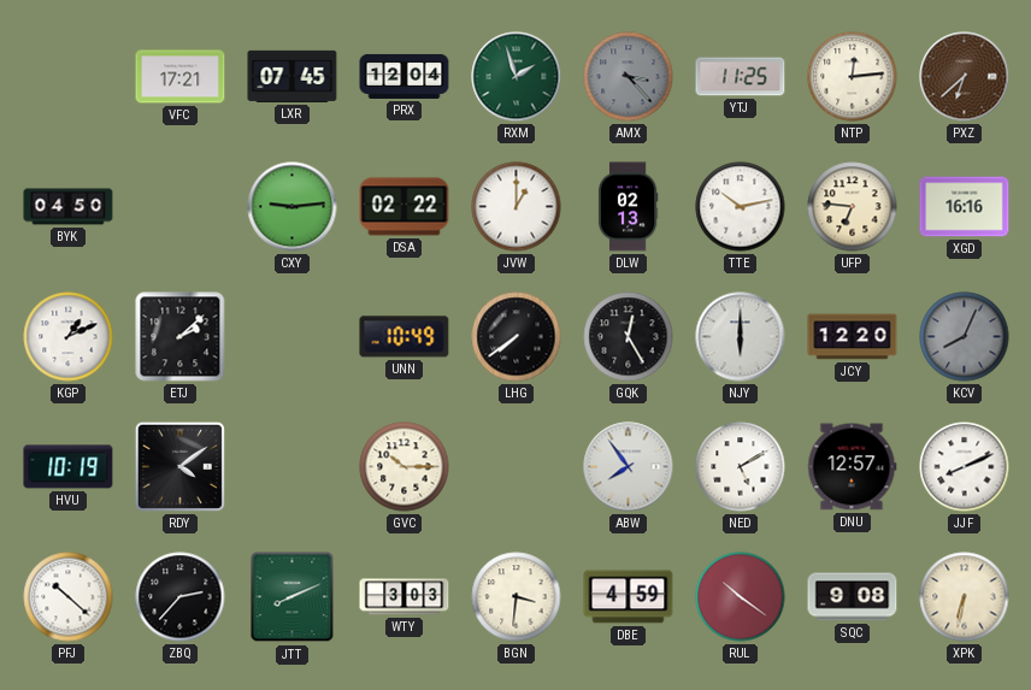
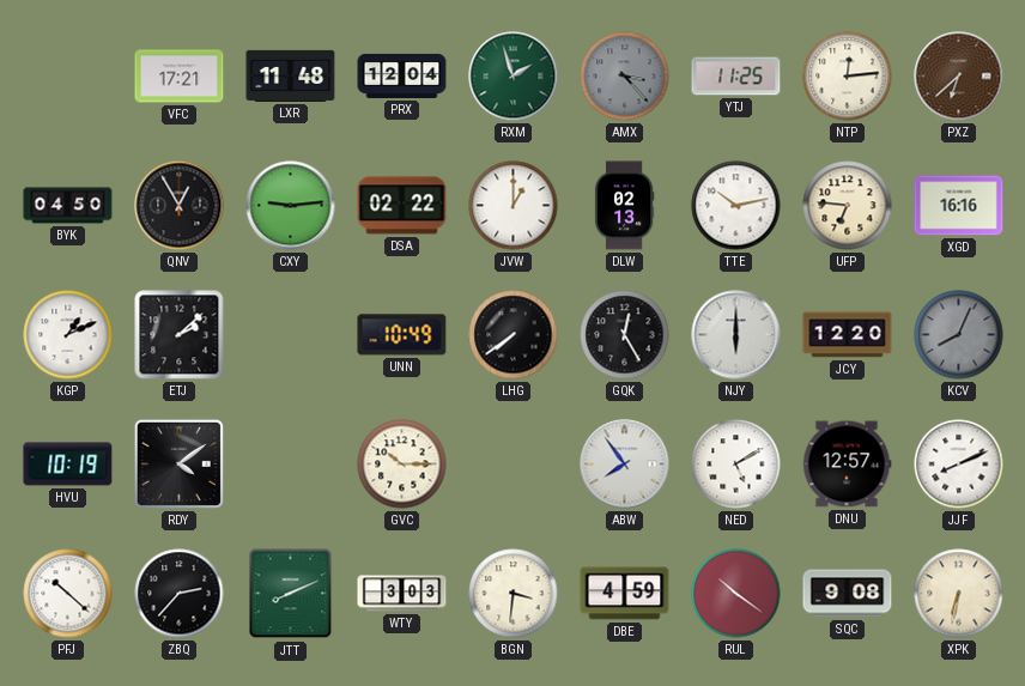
LXR: 07:45 -> 11:48
QNV: none -> 12:55
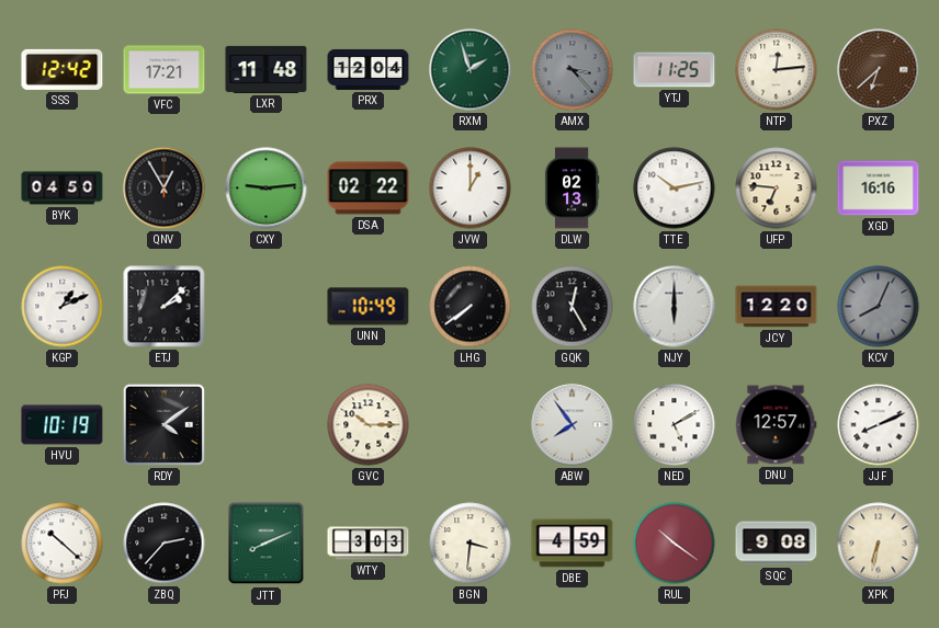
SSS: none -> 12:42
